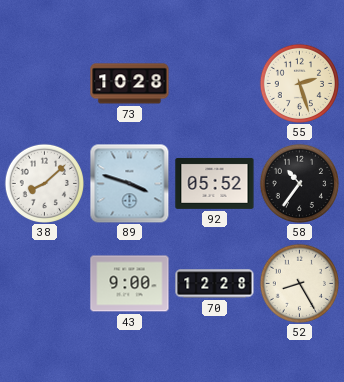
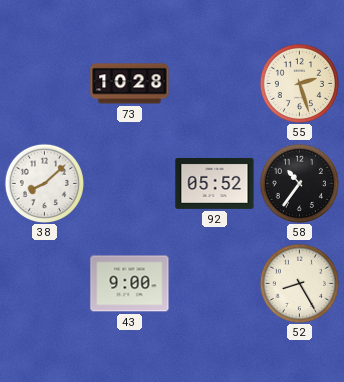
89: 3:48 -> none
70: 12:28 -> none
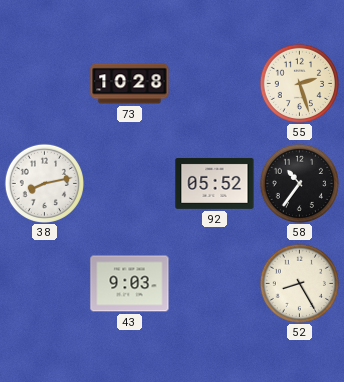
38: 8:08 -> 8:13
43: 9:00 -> 9:03
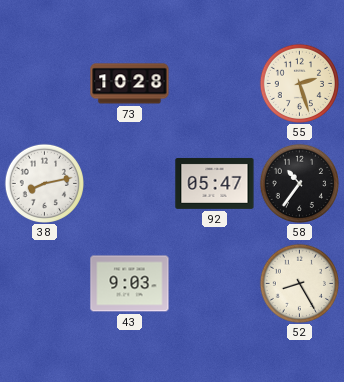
92: 05:52 -> 05:47
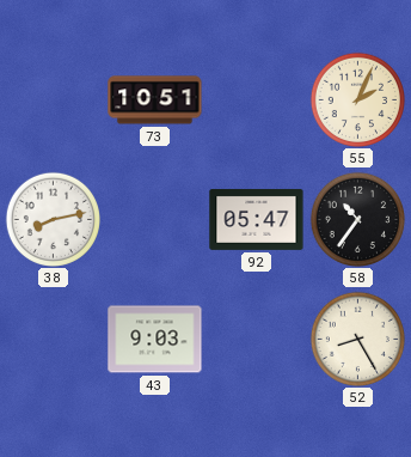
73: 10:28 -> 10:51
55: 2:27 -> 2:04
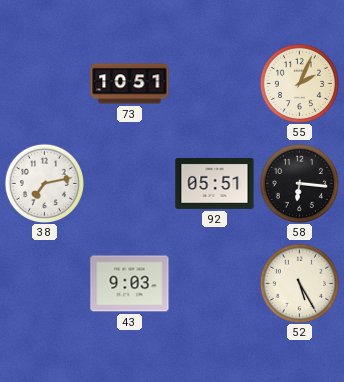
38: 8:13 -> 7:13
92: 05:47 -> 05:51
58: 10:36 -> 6:16
52: 8:25 -> 5:25
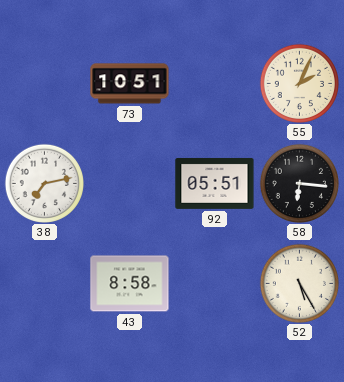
43: 9:03 -> 8:58
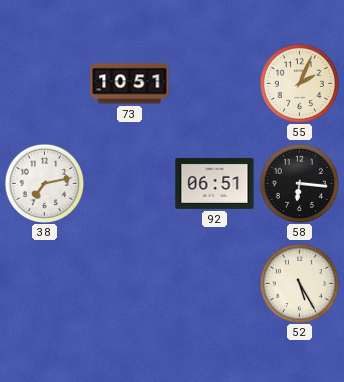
92: 05:51 -> 06:51
43: 8:58 -> none
